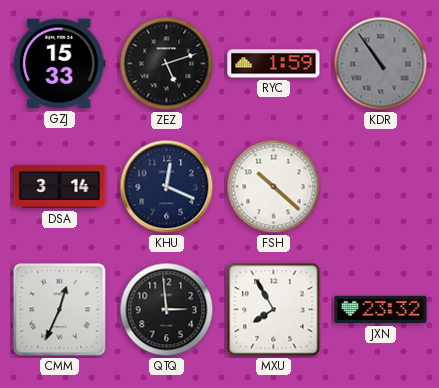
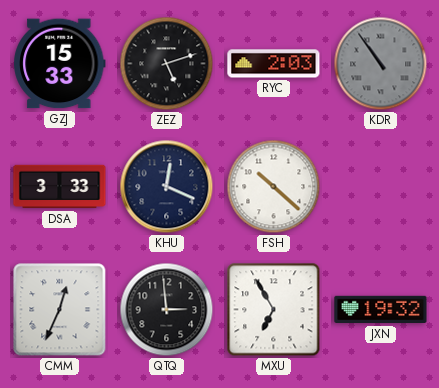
RYC: 1:59 -> 2:03
DSA: 3:14 -> 3:33
MXU: 7:55 -> 6:55
JXN: 23:32 -> 19:32
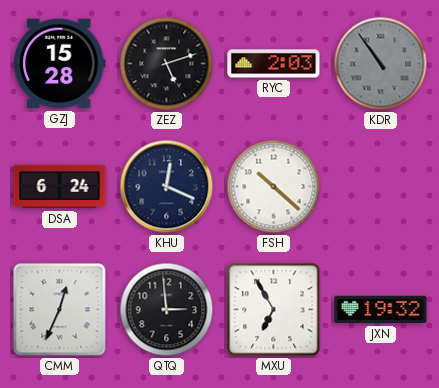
GZJ: 15:33 -> 15:28
DSA: 3:33 -> 6:24
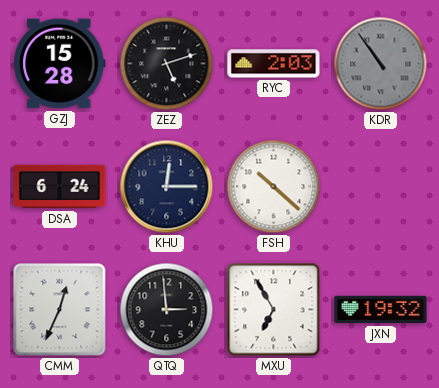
KHU: 12:19 -> 12:15
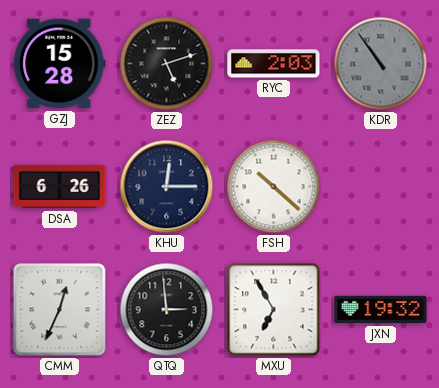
DSA: 6:24 -> 6:26
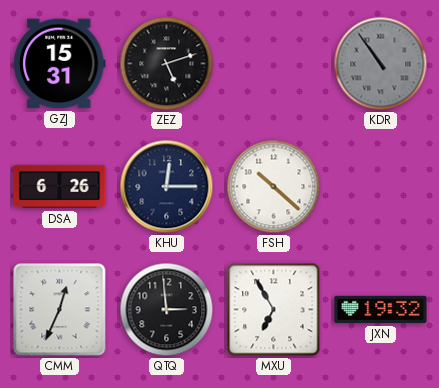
GZJ: 15:28 -> 15:31
RYC: 2:03 -> none
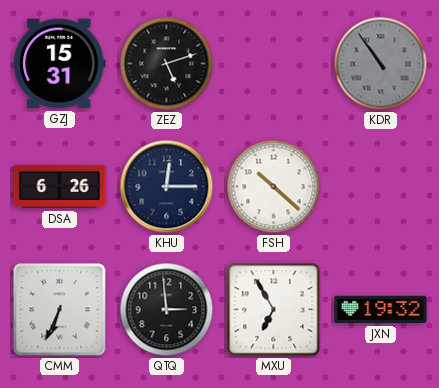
CMM: 12:34 -> 6:34
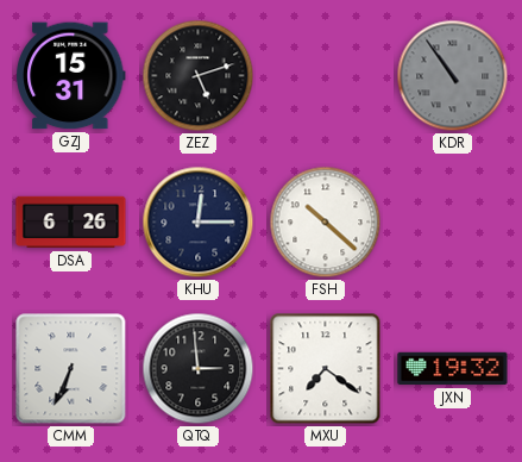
MXU: 6:55 -> 7:21
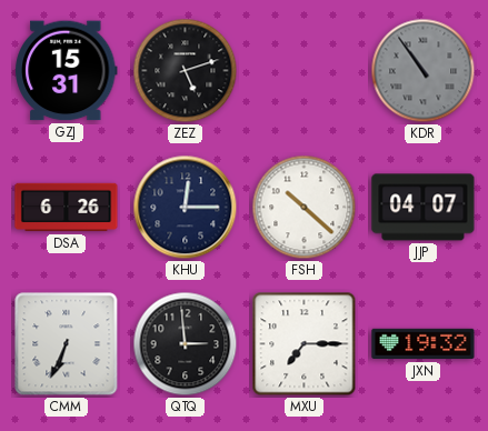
JJP: none -> 04:07
MXU: 7:21 -> 7:15
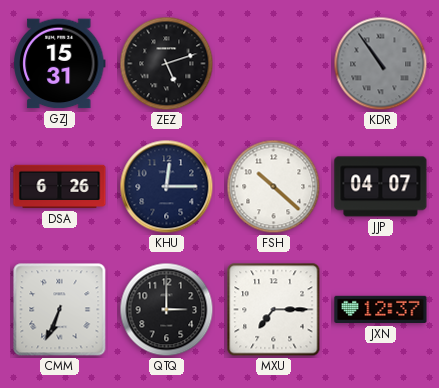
QTQ: 2:59 -> 3:00
JXN: 19:32 -> 12:37
